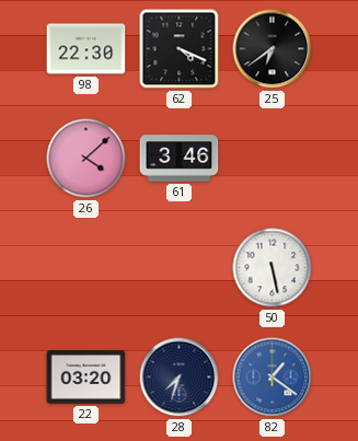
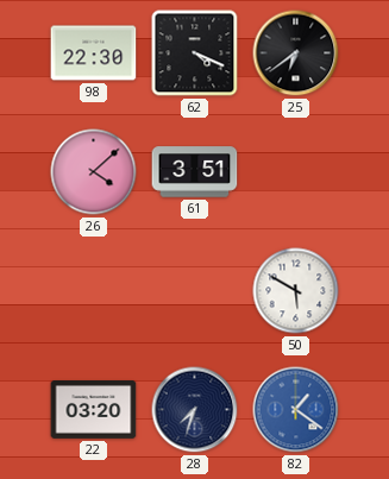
61: 3:46 -> 3:51
50: 5:28 -> 5:50
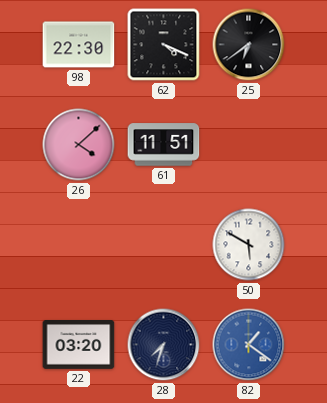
61: 3:51 -> 11:51
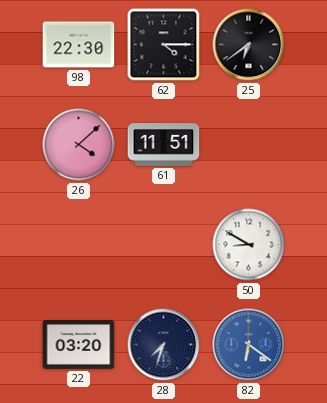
62: 4:19 -> 4:15
50: 5:50 -> 8:50
82: 1:21 -> 6:21
